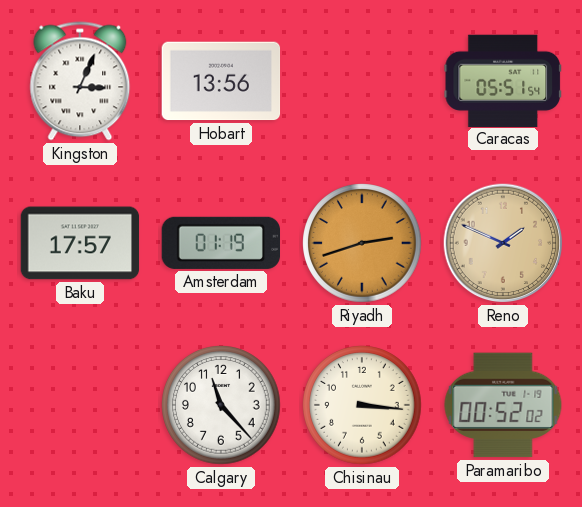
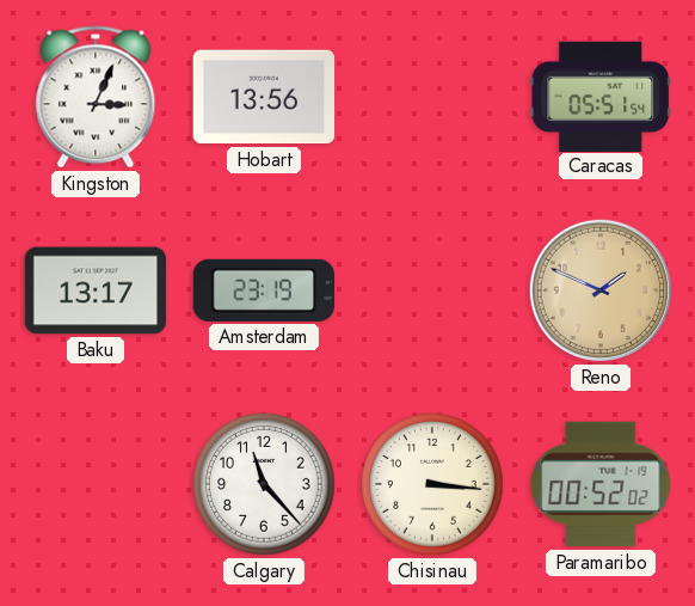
Baku: 17:57 -> 13:17
Amsterdam: 01:19 -> 23:19
Riyadh: 2:42 -> none
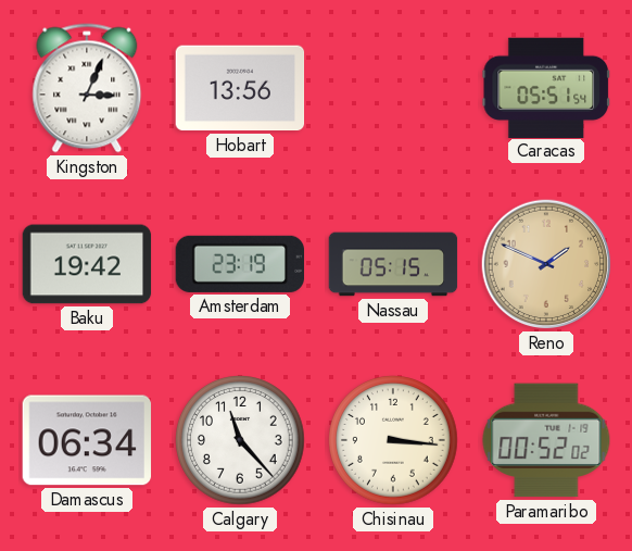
Baku: 13:17 -> 19:42
Nassau: none -> 05:15
Damascus: none -> 06:34
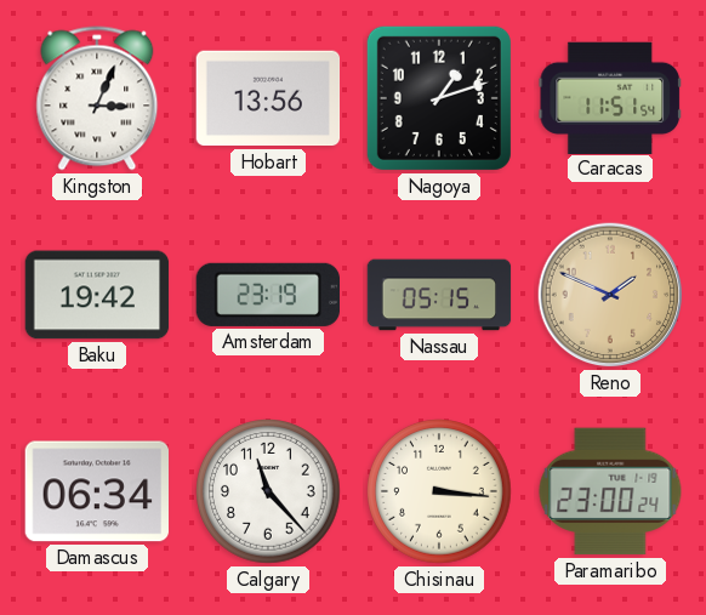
Nagoya: none -> 1:12
Caracas: 05:51 -> 11:51
Paramaribo: 00:52 -> 23:00
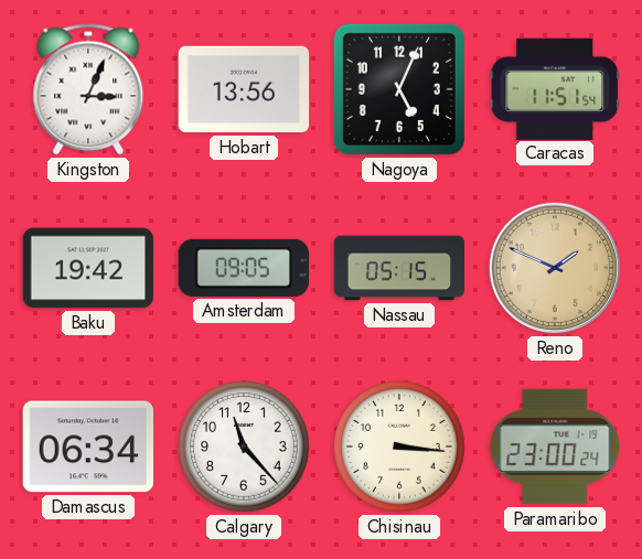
Nagoya: 1:12 -> 5:04
Amsterdam: 23:19 -> 09:05
